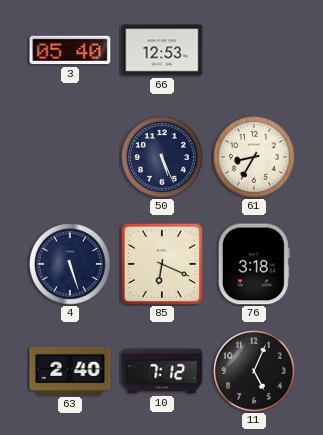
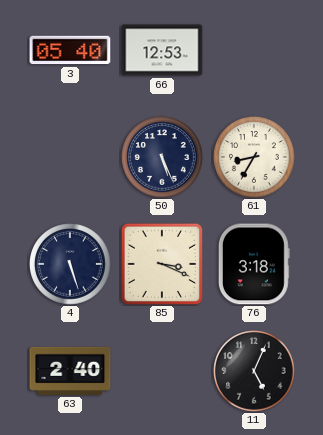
85: 6:19 -> 3:19
10: 7:12 -> none
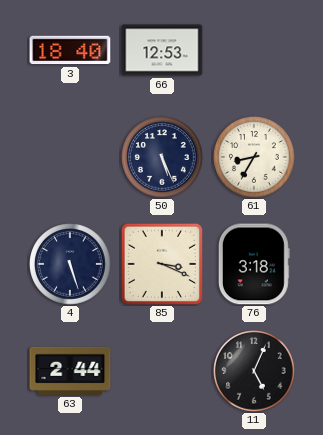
3: 05:40 -> 18:40
63: 2:40 -> 2:44
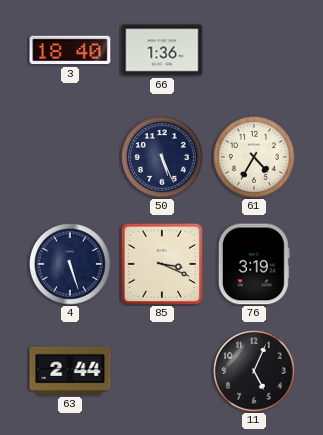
66: 12:53 -> 1:36
61: 8:35 -> 4:35
76: 3:18 -> 3:19
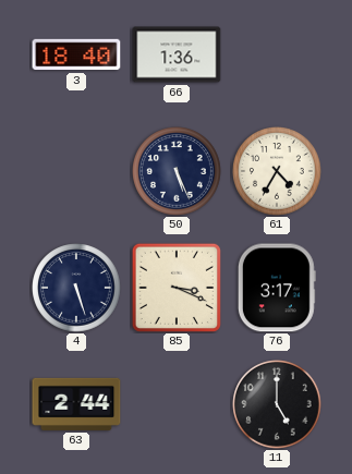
76: 3:19 -> 3:17
11: 5:04 -> 5:00
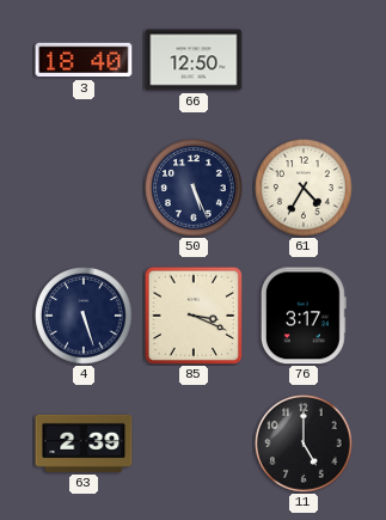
66: 1:36 -> 12:50
63: 2:44 -> 2:39
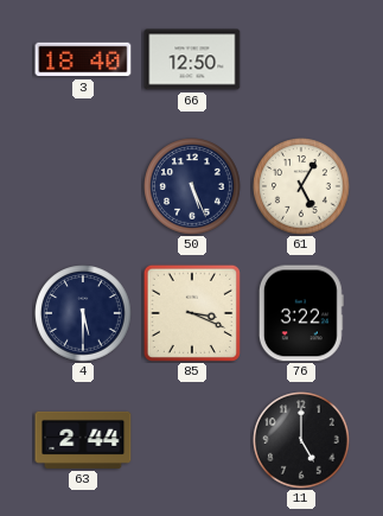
61: 4:35 -> 5:05
4: 5:27 -> 5:30
76: 3:17 -> 3:22
63: 2:39 -> 2:44
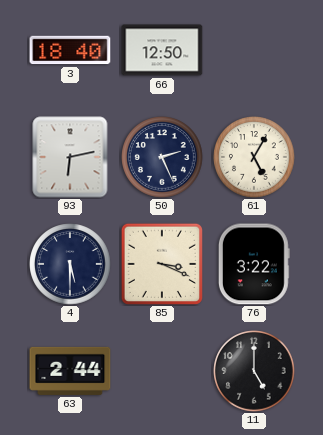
93: none -> 6:13
50: 5:26 -> 2:26
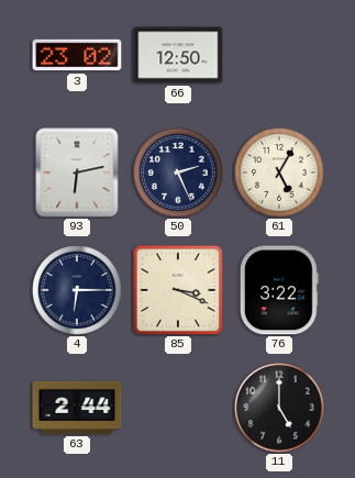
3: 18:40 -> 23:02
4: 5:30 -> 6:15
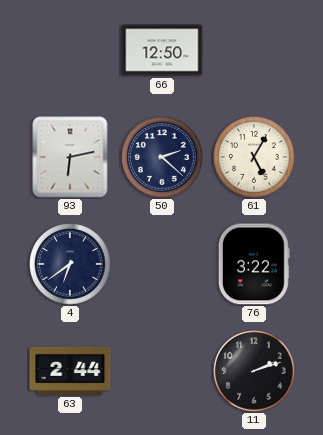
3: 23:02 -> none
50: 2:26 -> 2:22
4: 6:15 -> 6:39
85: 3:19 -> none
11: 5:00 -> 2:12
